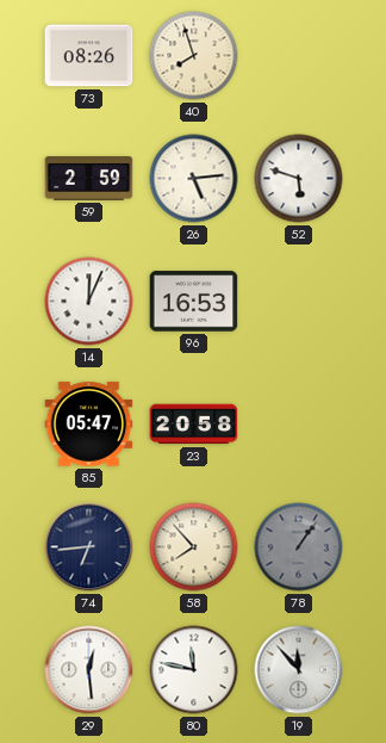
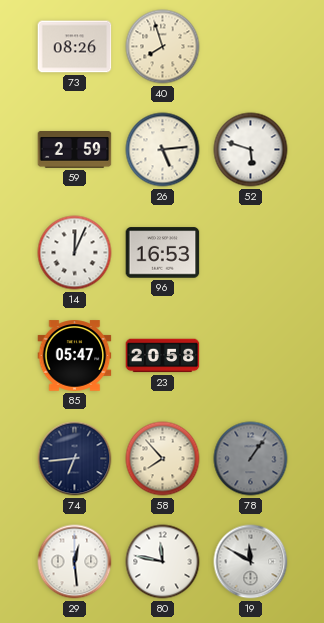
19: 11:53 -> 11:50
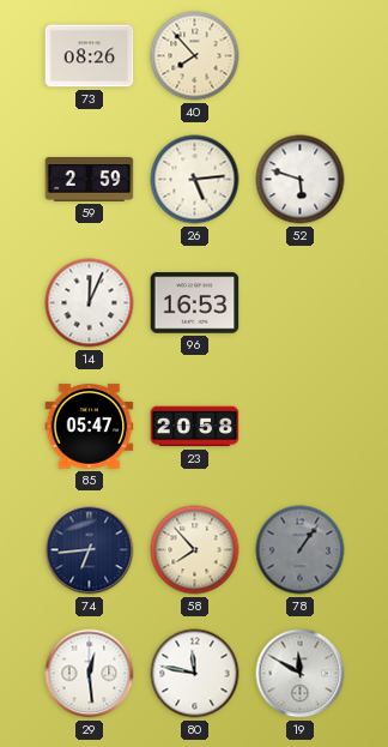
40: 7:57 -> 7:53
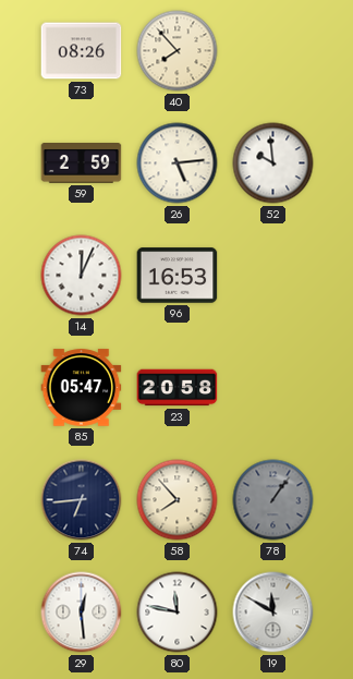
52: 5:48 -> 9:59
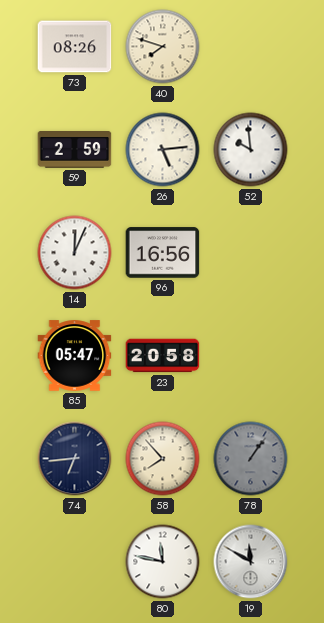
40: 7:53 -> 7:48
96: 16:53 -> 16:56
29: 12:29 -> none
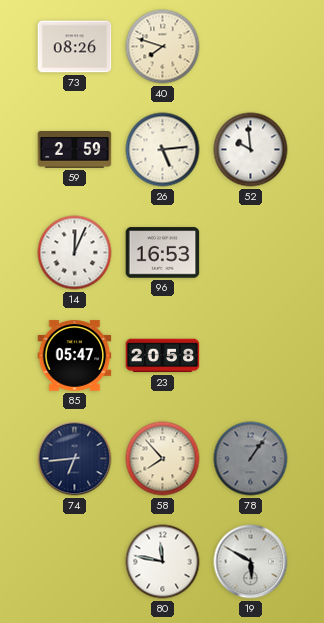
96: 16:56 -> 16:53
19: 11:50 -> 5:50
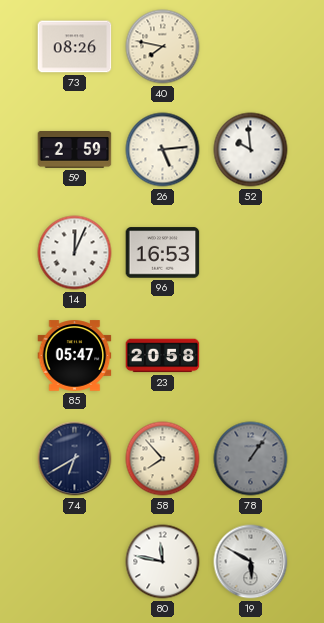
40: 7:48 -> 7:47
74: 6:44 -> 6:40
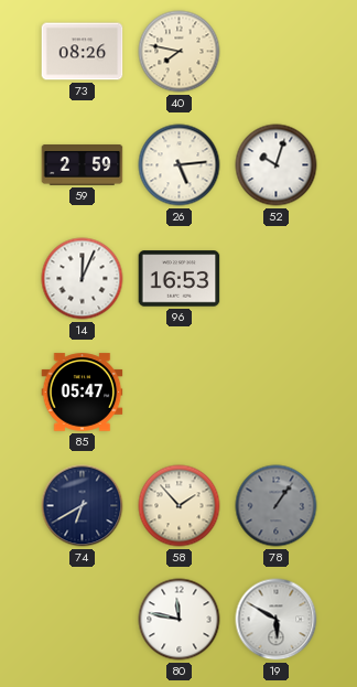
52: 9:59 -> 10:03
23: 20:58 -> none
58: 7:53 -> 1:53
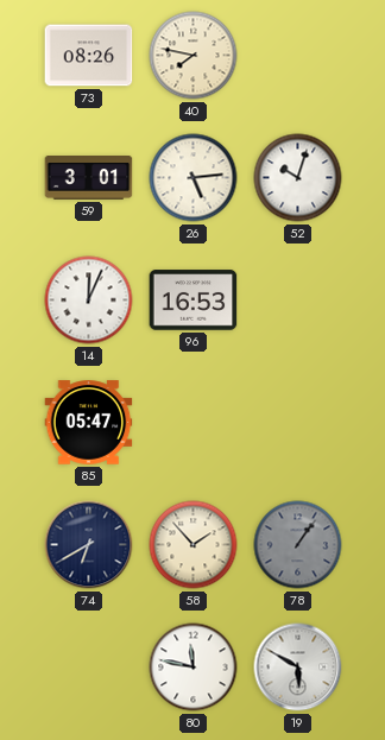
59: 2:59 -> 3:01
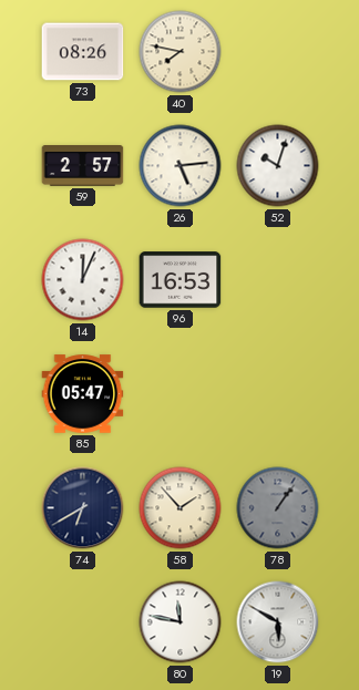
59: 3:01 -> 2:57
